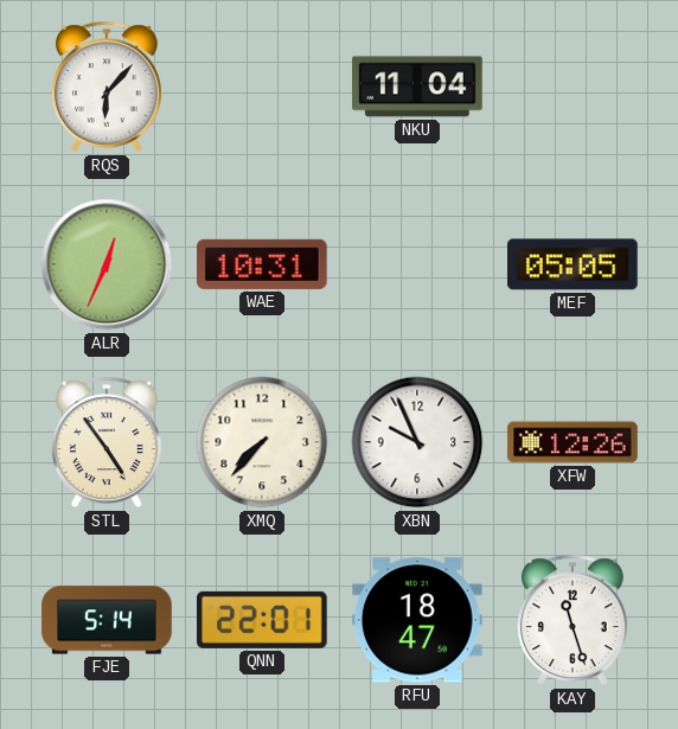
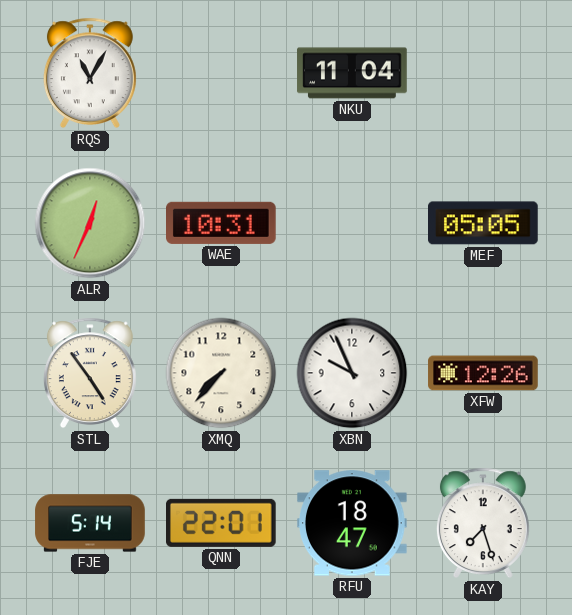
RQS: 6:07 -> 11:05
KAY: 11:27 -> 7:27
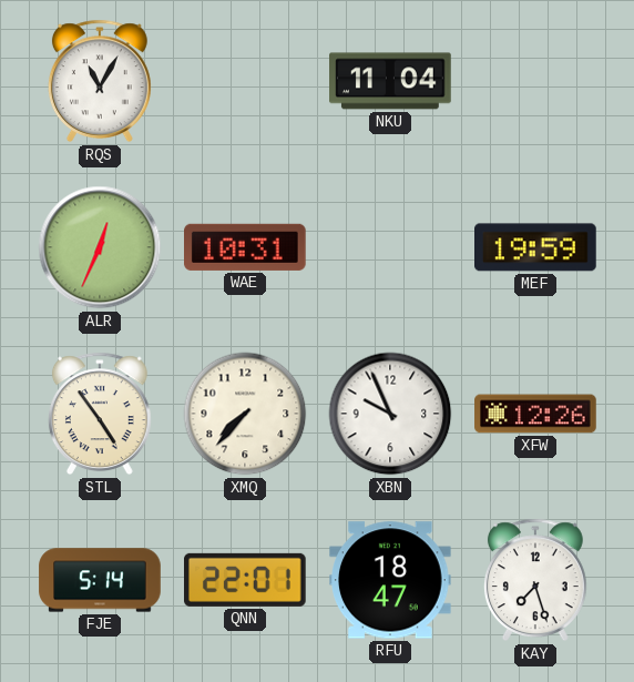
MEF: 05:05 -> 19:59
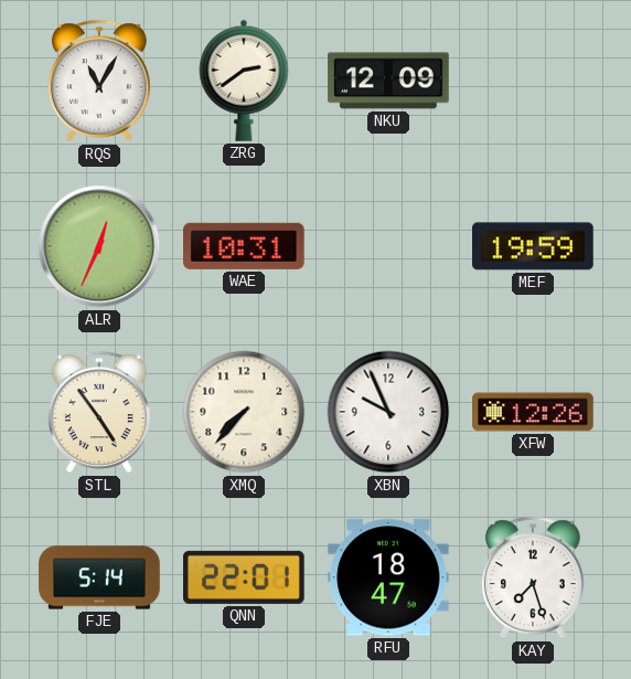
ZRG: none -> 2:39
NKU: 11:04 -> 12:09
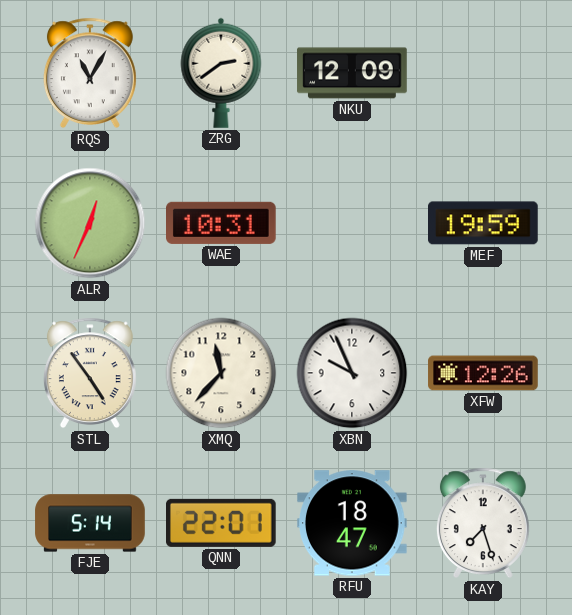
XMQ: 7:37 -> 11:37
